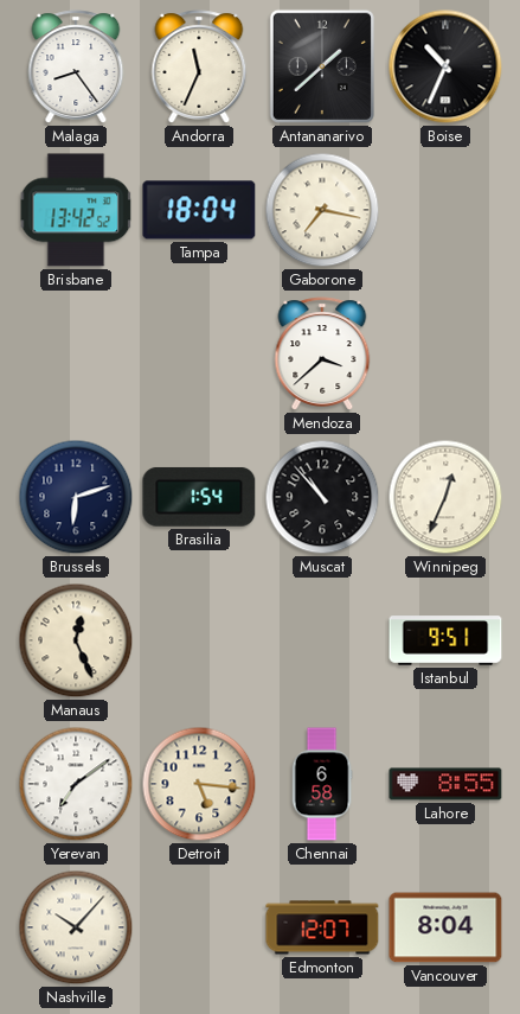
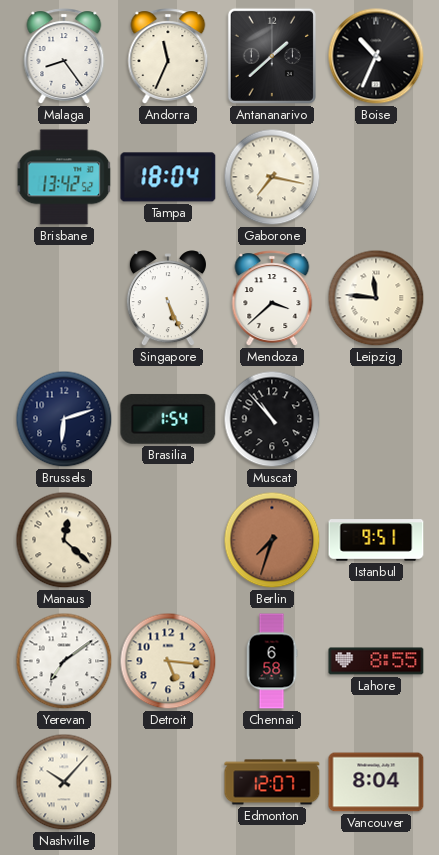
Singapore: none -> 5:26
Leipzig: none -> 11:46
Winnipeg: 12:34 -> none
Manaus: 12:26 -> 12:22
Berlin: none -> 7:33
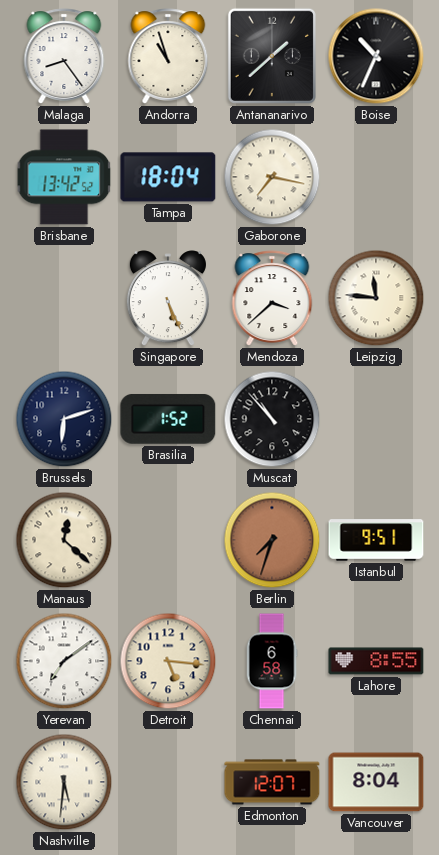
Andorra: 11:34 -> 10:57
Brasilia: 1:54 -> 1:52
Nashville: 10:07 -> 5:31
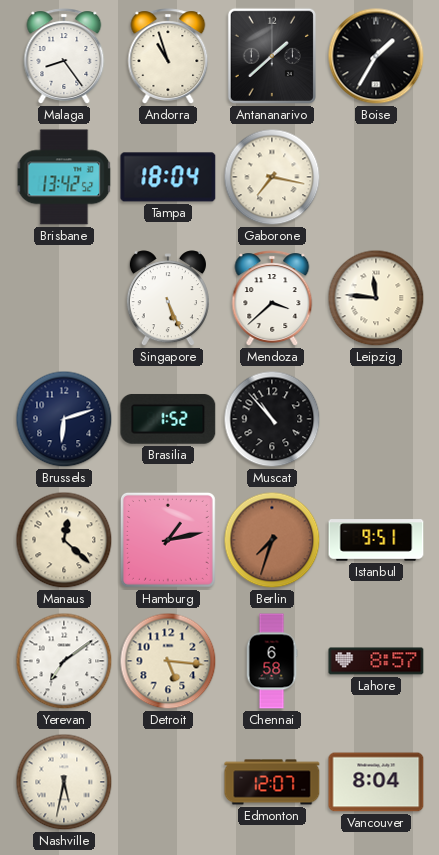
Boise: 10:34 -> 1:35
Hamburg: none -> 1:13
Lahore: 8:55 -> 8:57
Nashville: 5:31 -> 5:32
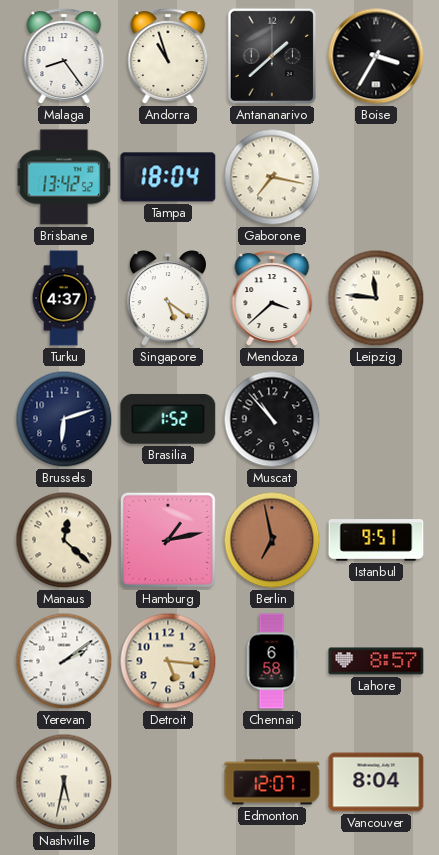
Boise: 1:35 -> 3:35
Turku: none -> 4:37
Singapore: 5:26 -> 5:21
Berlin: 7:33 -> 6:58
Yerevan: 7:09 -> 2:09
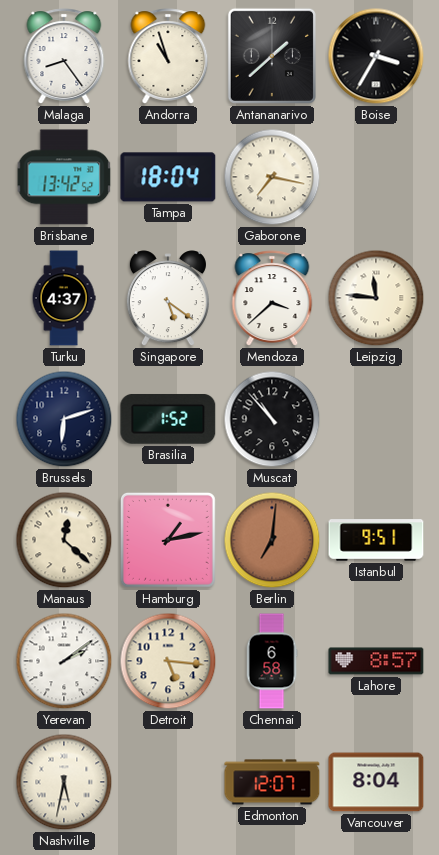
Berlin: 6:58 -> 7:01
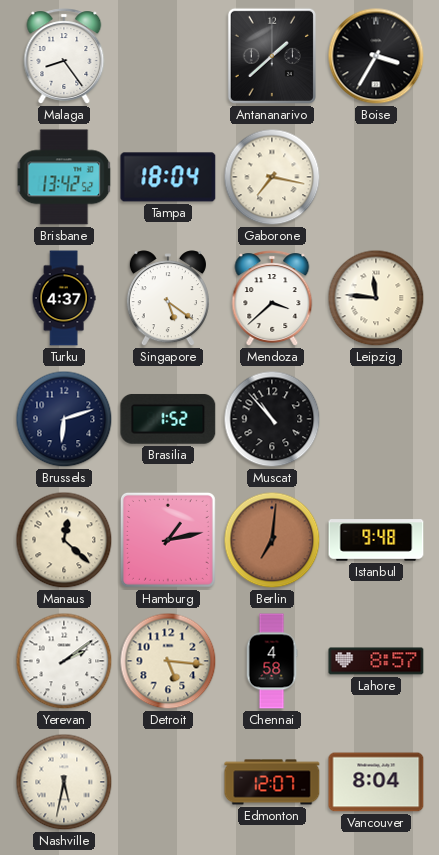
Andorra: 10:57 -> none
Istanbul: 9:51 -> 9:48
Chennai: 6:58 -> 4:58
